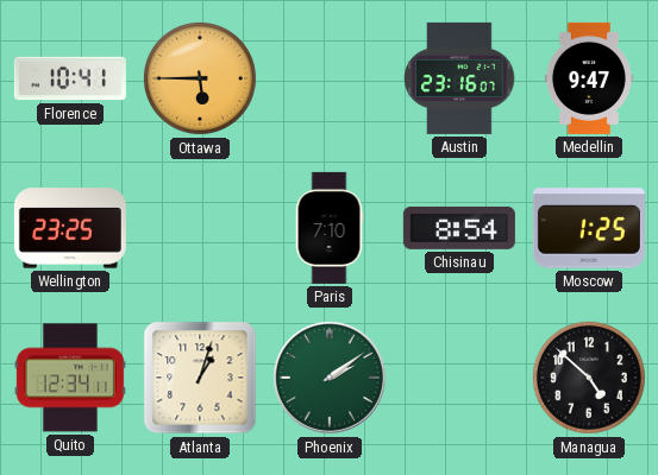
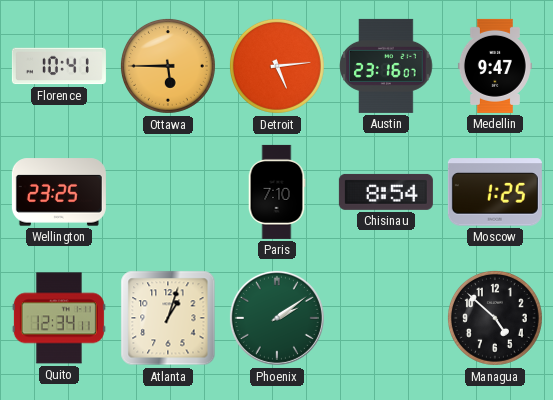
Detroit: none -> 5:14
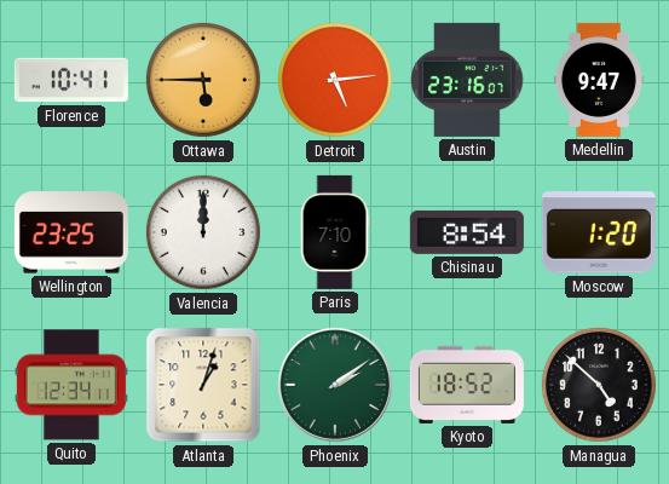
Valencia: none -> 12:00
Moscow: 1:25 -> 1:20
Kyoto: none -> 18:52
